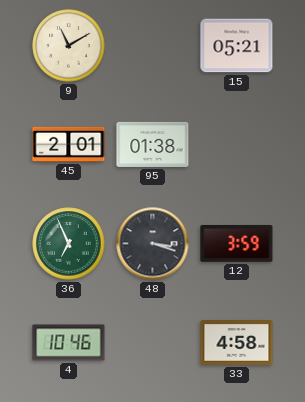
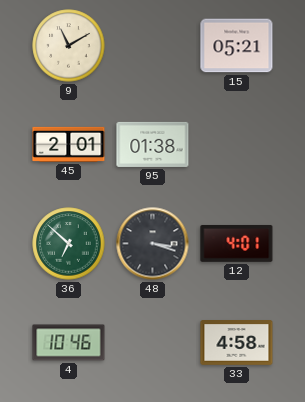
36: 6:56 -> 6:52
12: 3:59 -> 4:01
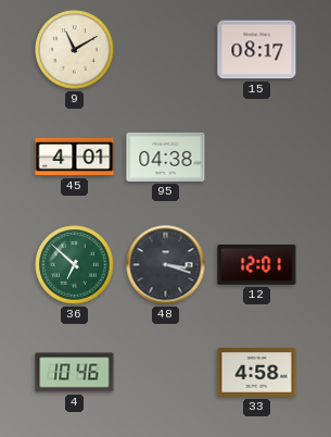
15: 05:21 -> 08:17
45: 2:01 -> 4:01
95: 01:38 -> 04:38
12: 4:01 -> 12:01
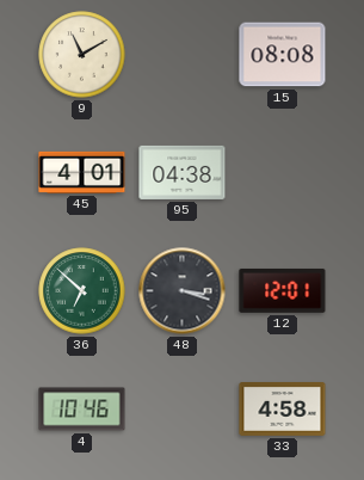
15: 08:17 -> 08:08
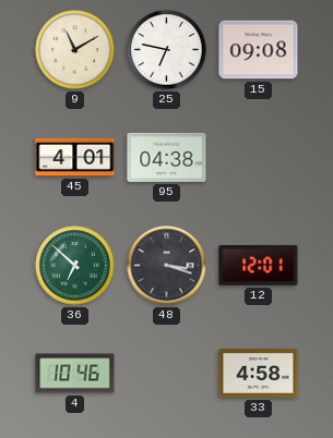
25: none -> 6:47
15: 08:08 -> 09:08
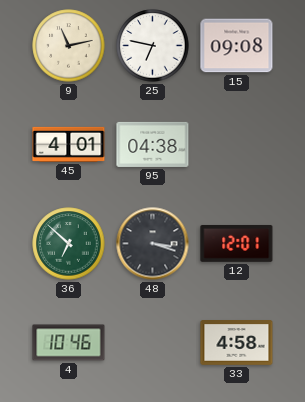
9: 11:10 -> 11:13
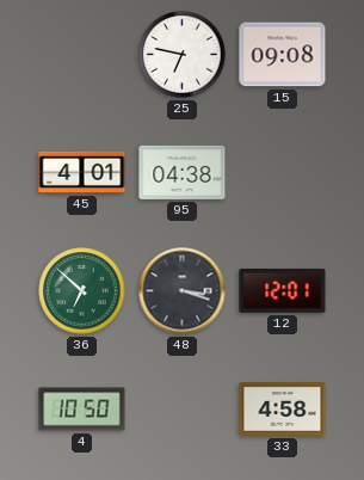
9: 11:13 -> none
4: 10:46 -> 10:50
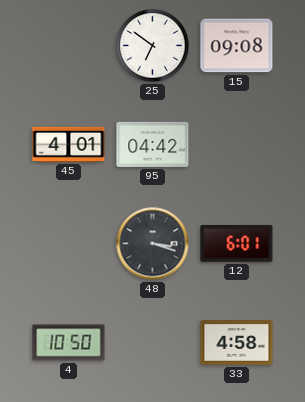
25: 6:47 -> 6:51
95: 04:38 -> 04:42
36: 6:52 -> none
12: 12:01 -> 6:01
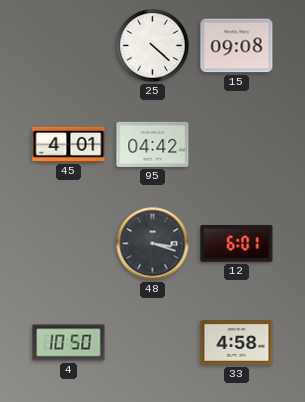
25: 6:51 -> 4:22
